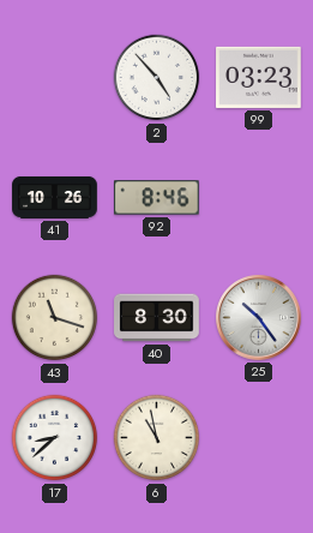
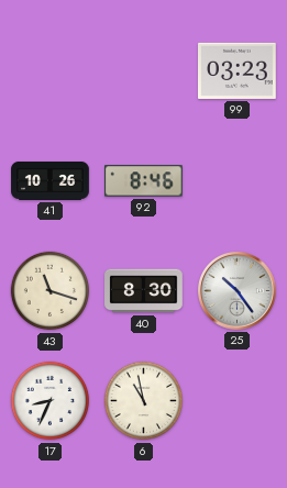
2: 4:53 -> none
17: 8:38 -> 8:34
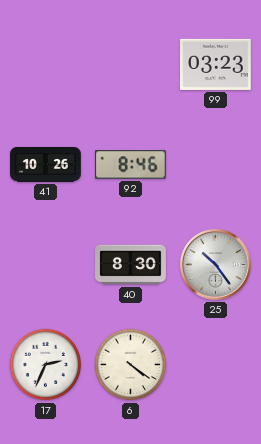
43: 11:18 -> none
17: 8:34 -> 2:34
6: 10:58 -> 4:21
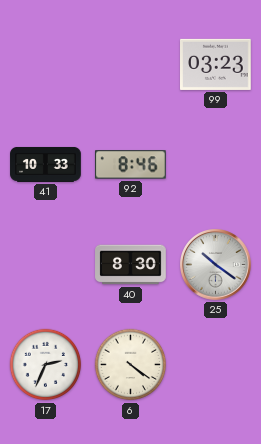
41: 10:26 -> 10:33
25: 10:24 -> 10:21
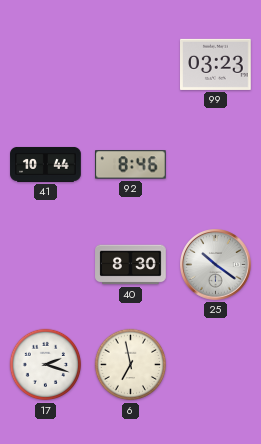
41: 10:33 -> 10:44
17: 2:34 -> 2:18
6: 4:21 -> 6:58
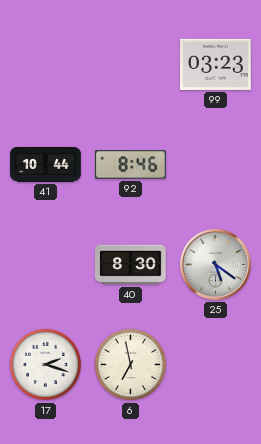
25: 10:21 -> 5:21
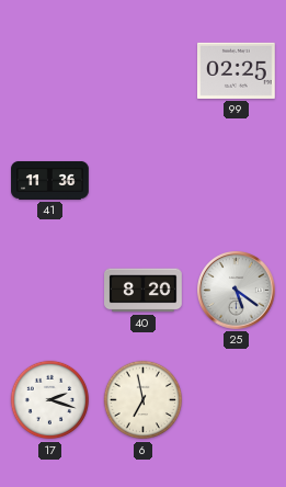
99: 03:23 -> 02:25
41: 10:44 -> 11:36
92: 8:46 -> none
40: 8:30 -> 8:20
